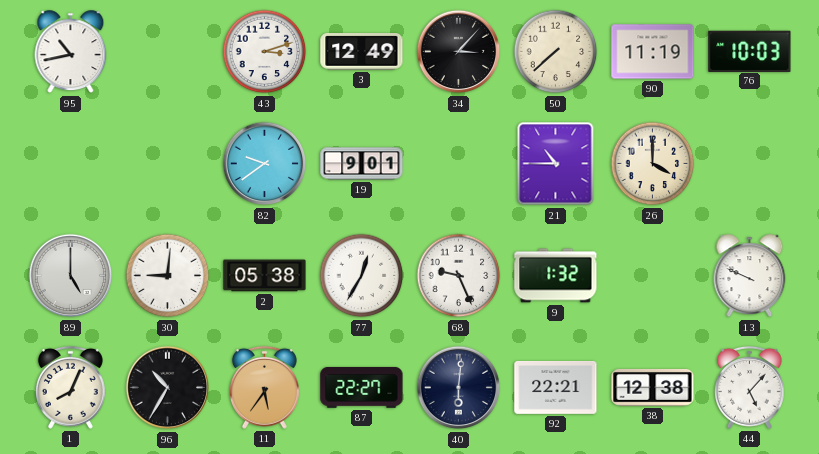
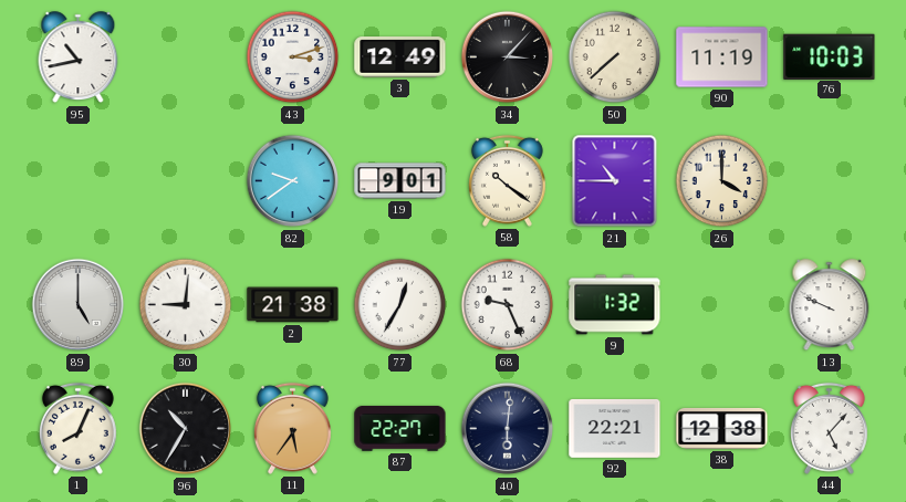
58: none -> 10:21
2: 05:38 -> 21:38
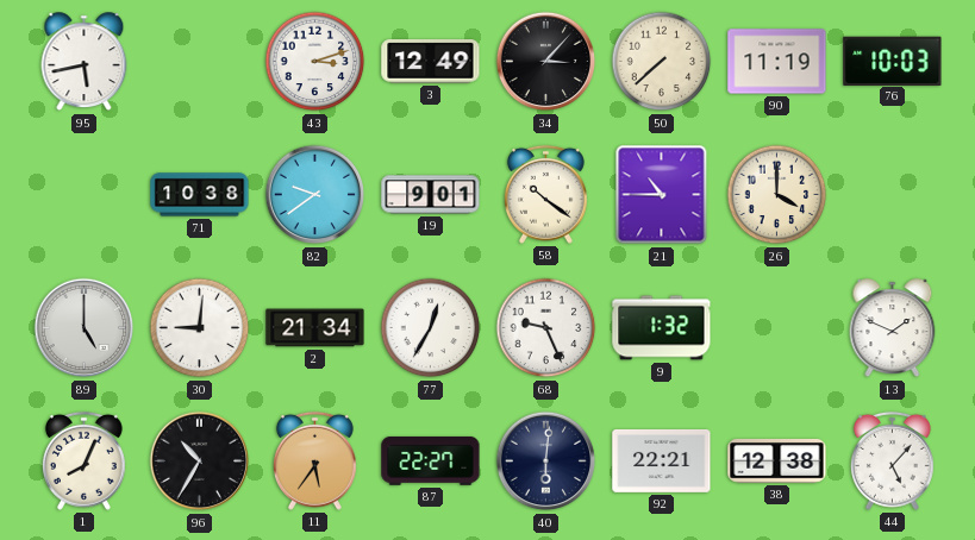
95: 10:43 -> 5:43
71: none -> 10:38
2: 21:38 -> 21:34
13: 9:49 -> 1:49
